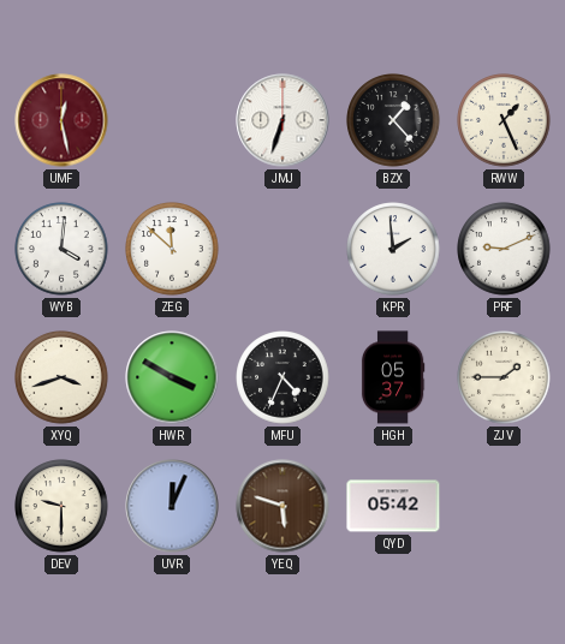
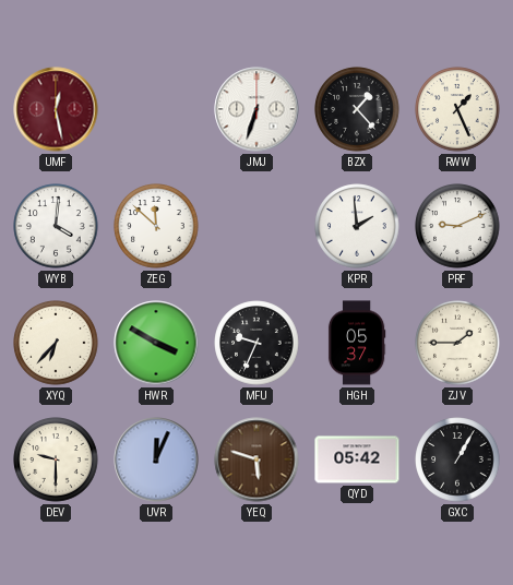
XYQ: 3:42 -> 6:37
MFU: 4:34 -> 9:34
GXC: none -> 1:05
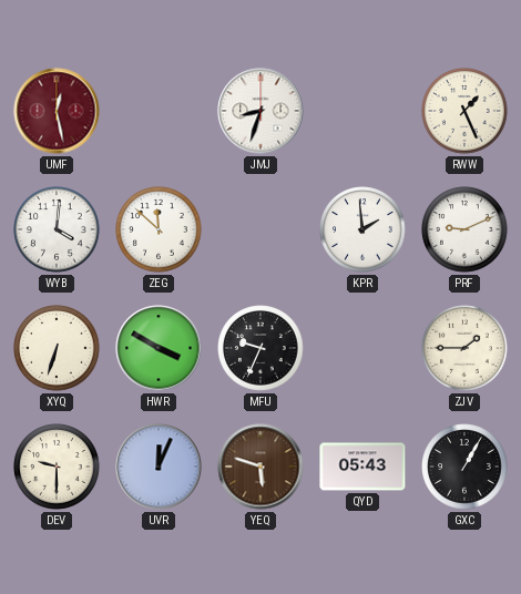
JMJ: 6:33 -> 8:33
BZX: 1:23 -> none
XYQ: 6:37 -> 6:33
HGH: 05:37 -> none
QYD: 05:42 -> 05:43
